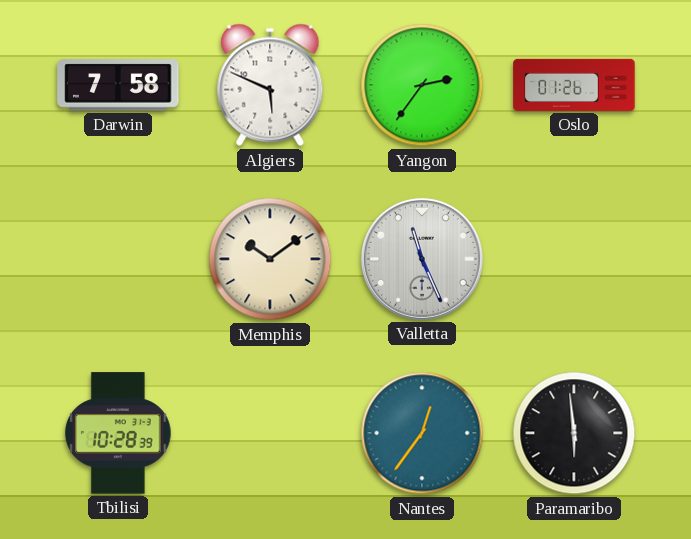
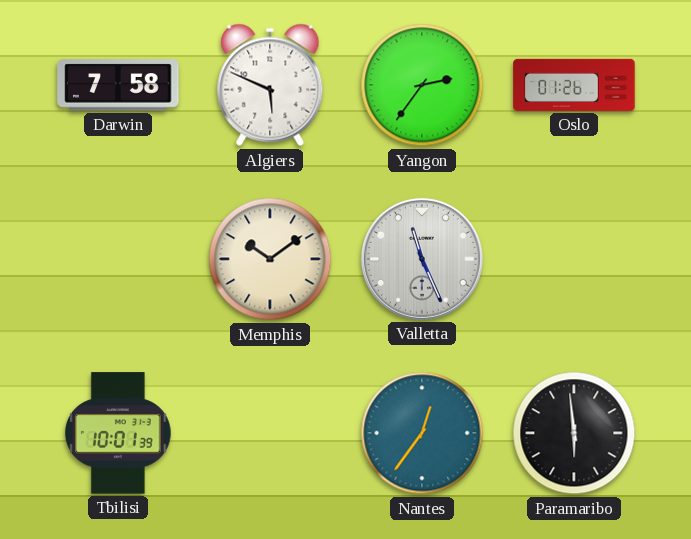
Tbilisi: 10:28 -> 10:01
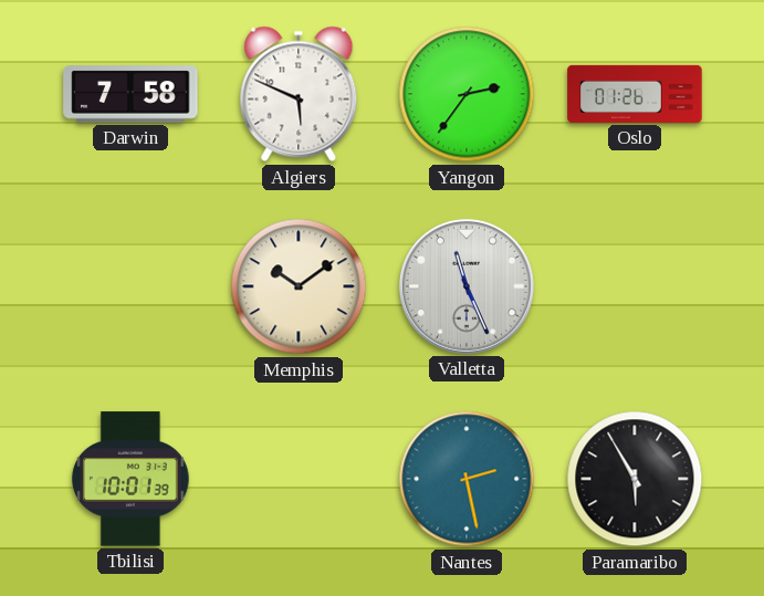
Nantes: 12:36 -> 2:28
Paramaribo: 5:59 -> 5:55
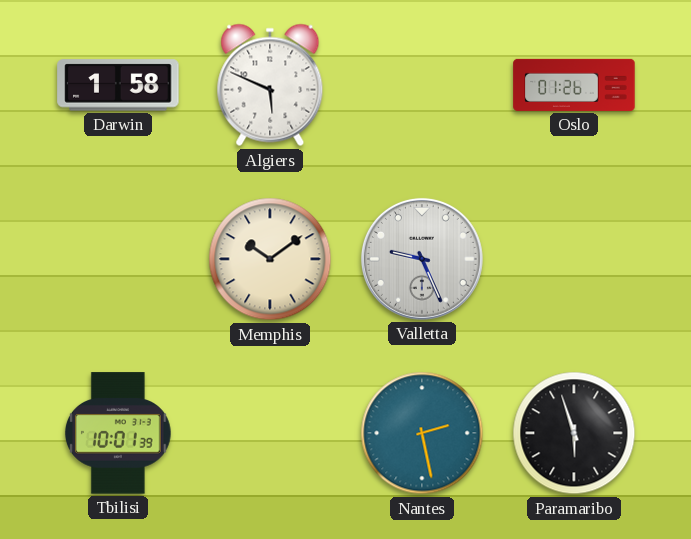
Darwin: 7:58 -> 1:58
Yangon: 2:36 -> none
Valletta: 11:26 -> 9:26
Paramaribo: 5:55 -> 5:57
